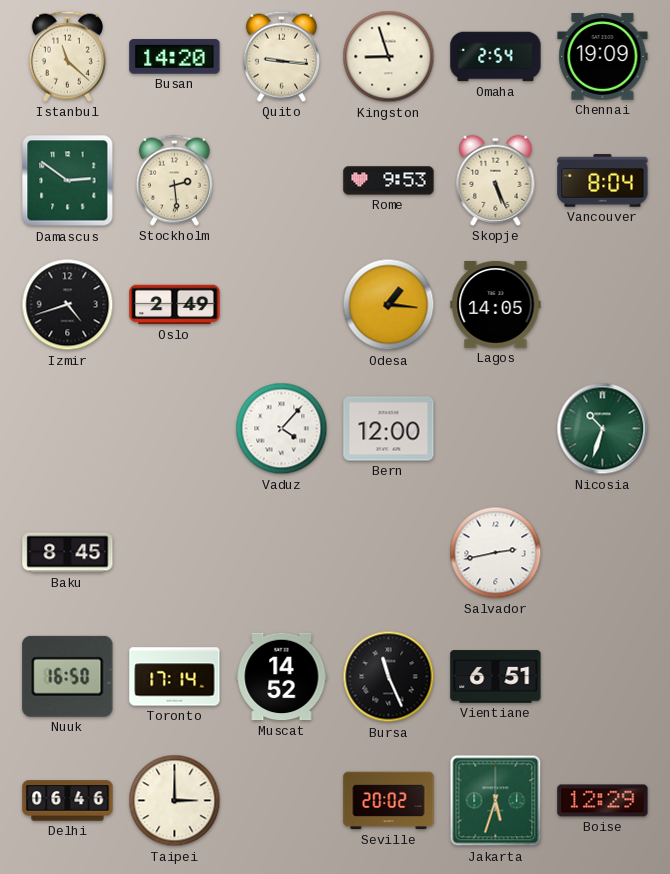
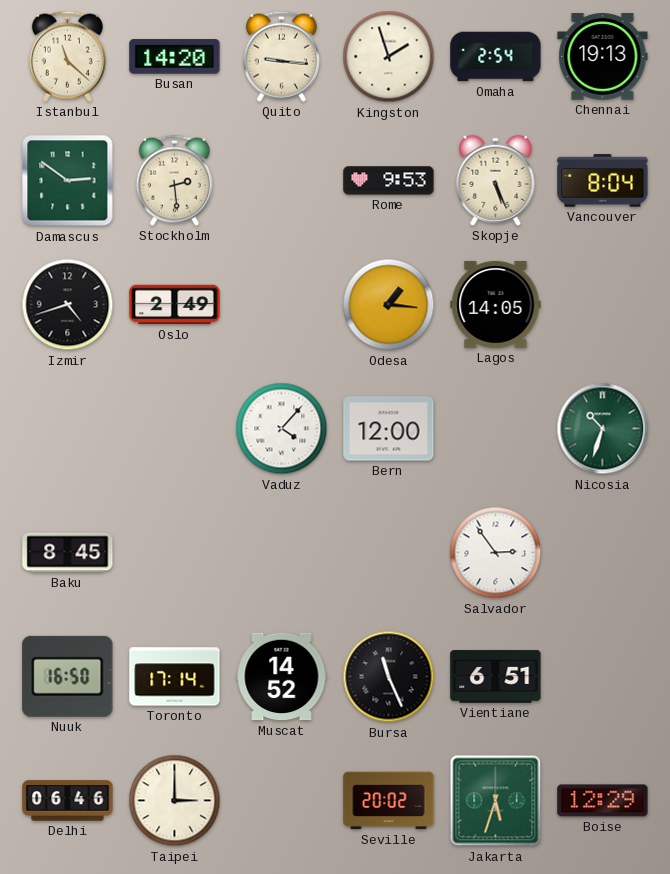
Kingston: 8:57 -> 1:57
Chennai: 19:09 -> 19:13
Salvador: 2:43 -> 2:54
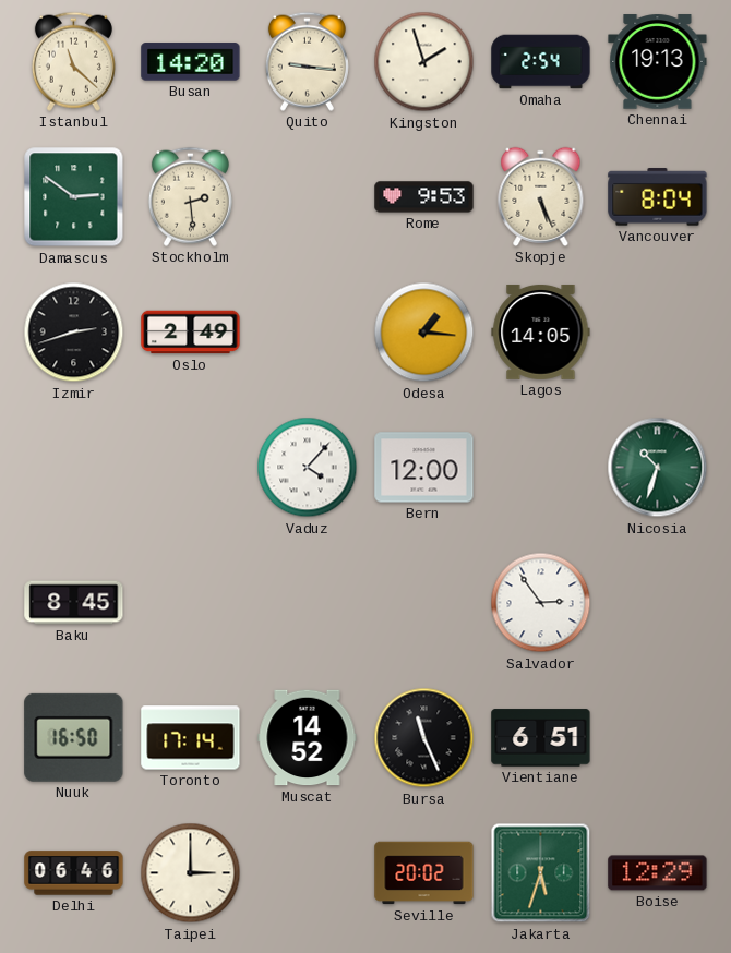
Izmir: 4:42 -> 2:42
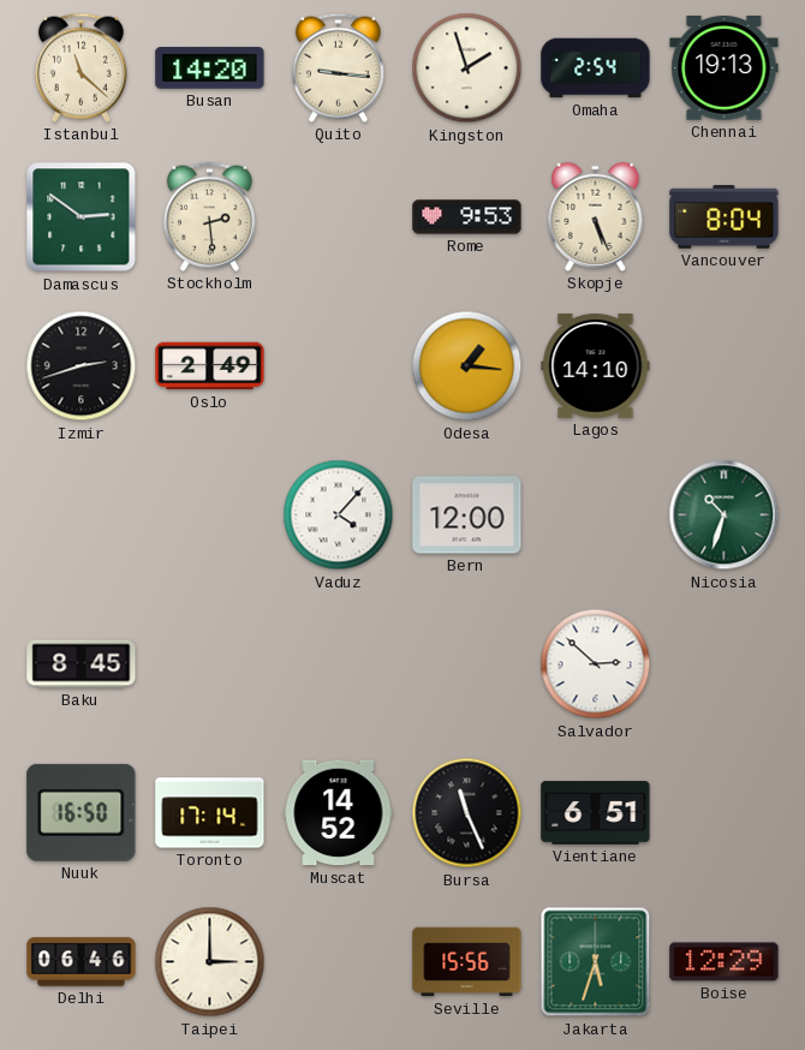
Lagos: 14:05 -> 14:10
Salvador: 2:54 -> 2:52
Seville: 20:02 -> 15:56
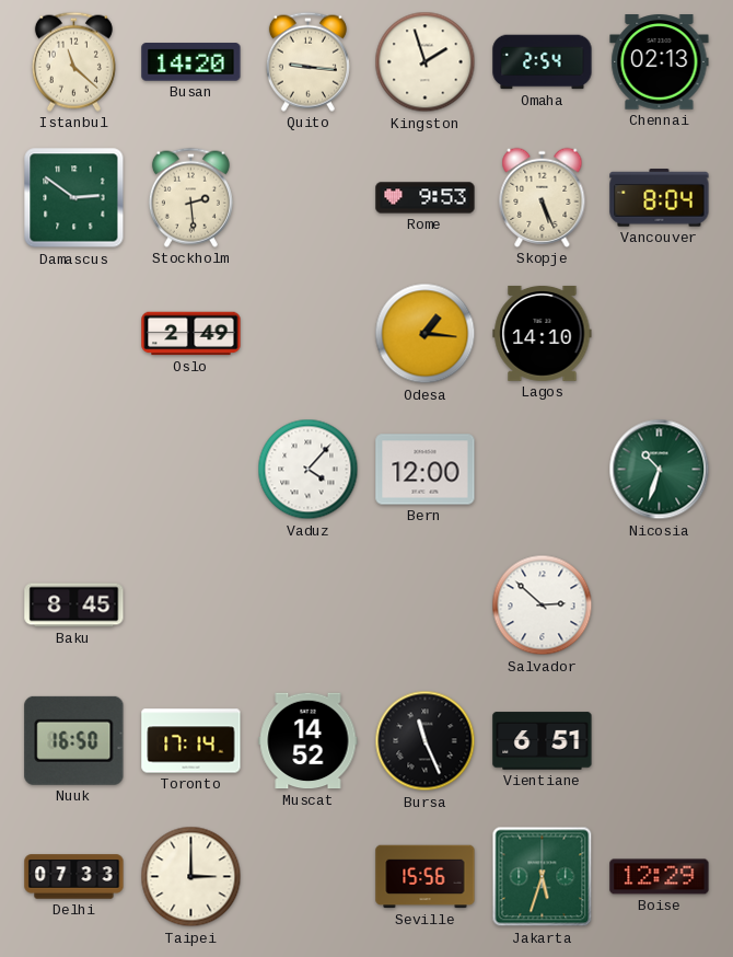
Chennai: 19:13 -> 02:13
Izmir: 2:42 -> none
Delhi: 06:46 -> 07:33
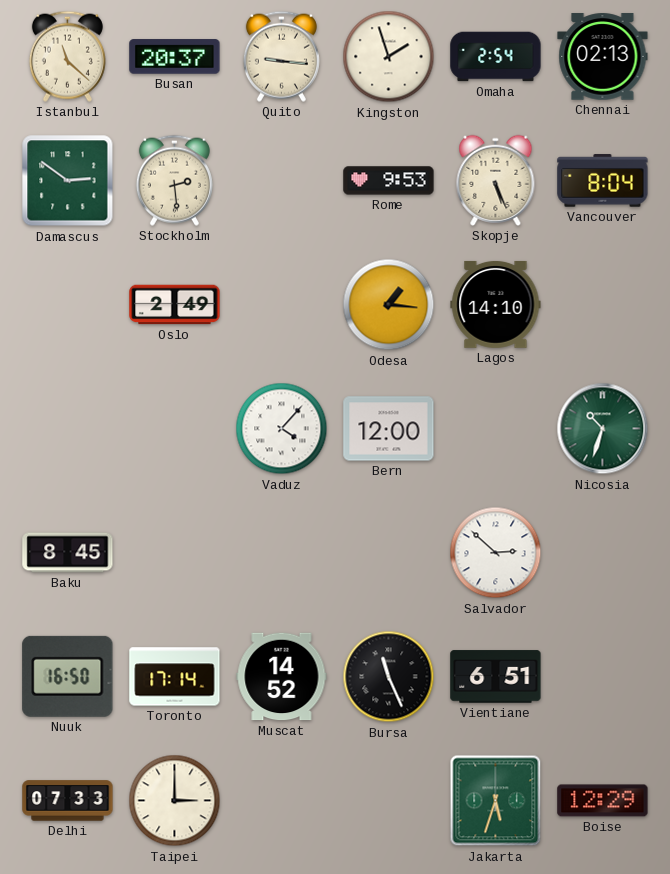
Busan: 14:20 -> 20:37
Seville: 15:56 -> none
